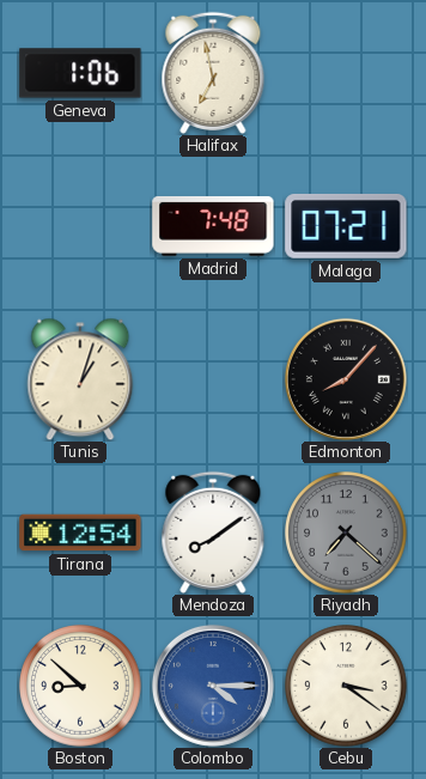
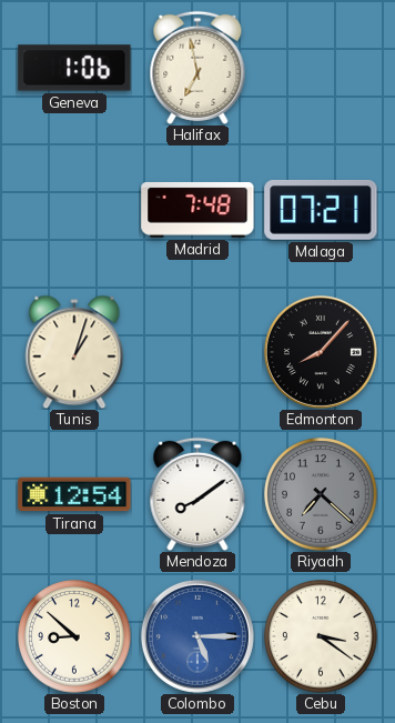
Colombo: 4:15 -> 5:15
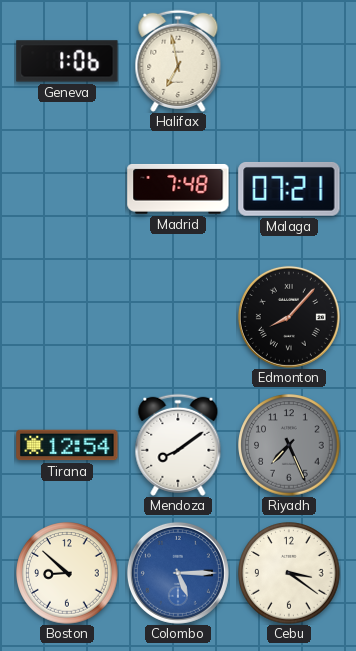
Tunis: 1:03 -> none
Riyadh: 7:22 -> 7:26
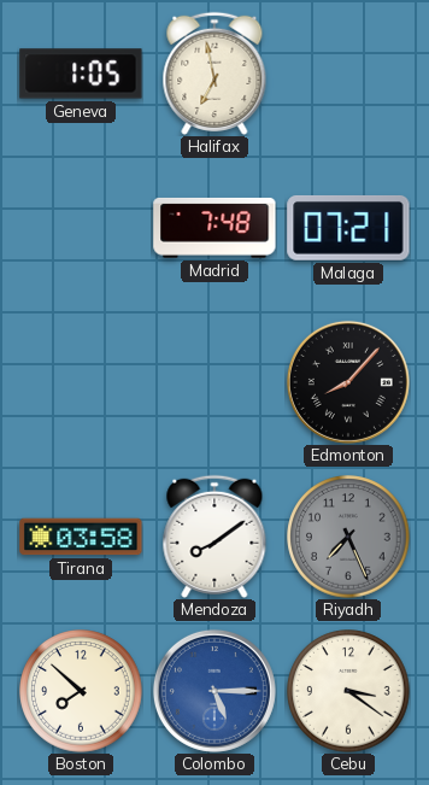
Geneva: 1:06 -> 1:05
Tirana: 12:54 -> 03:58
Boston: 8:52 -> 7:52
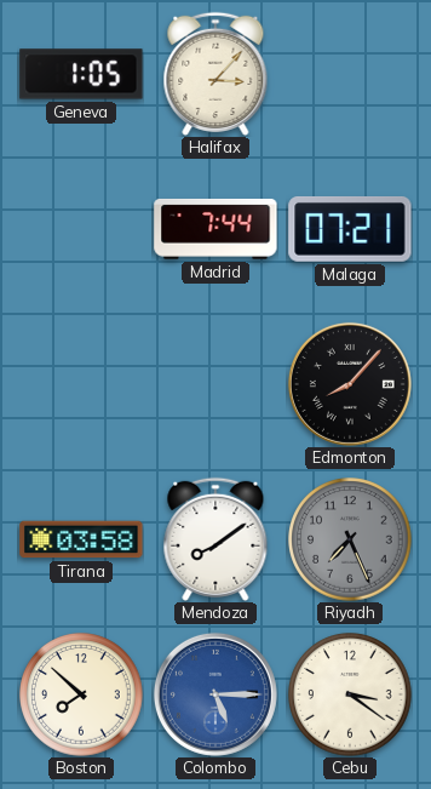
Halifax: 6:58 -> 3:07
Madrid: 7:48 -> 7:44
